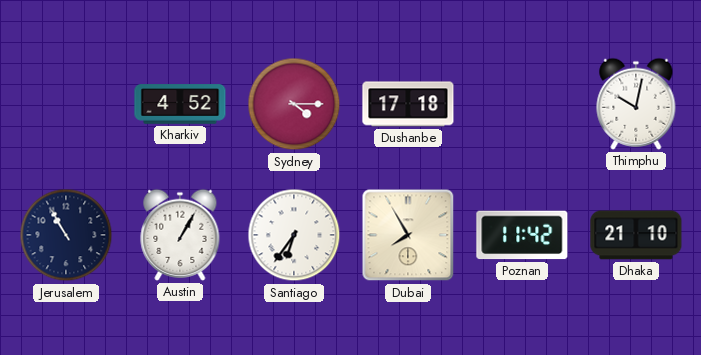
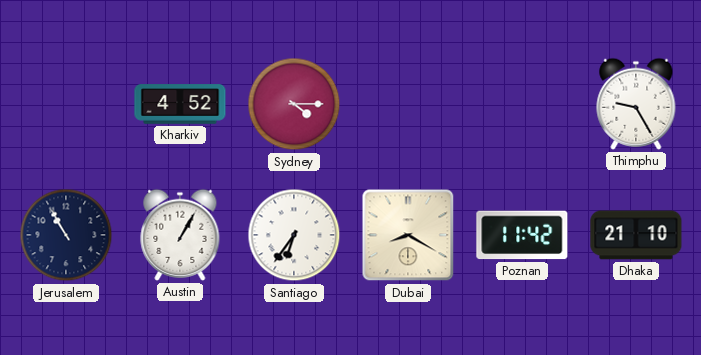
Dushanbe: 17:18 -> none
Thimphu: 10:02 -> 9:25
Dubai: 7:55 -> 8:20
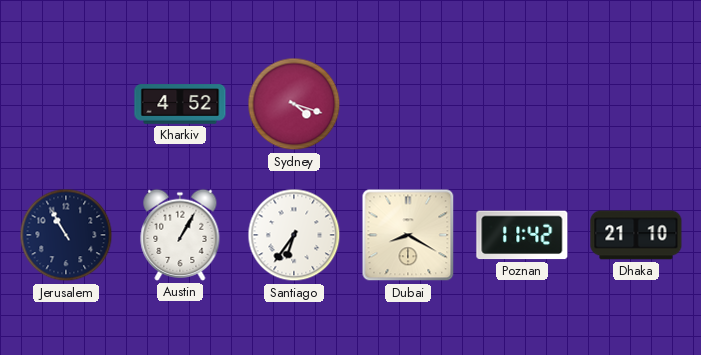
Sydney: 4:15 -> 4:18
Thimphu: 9:25 -> none
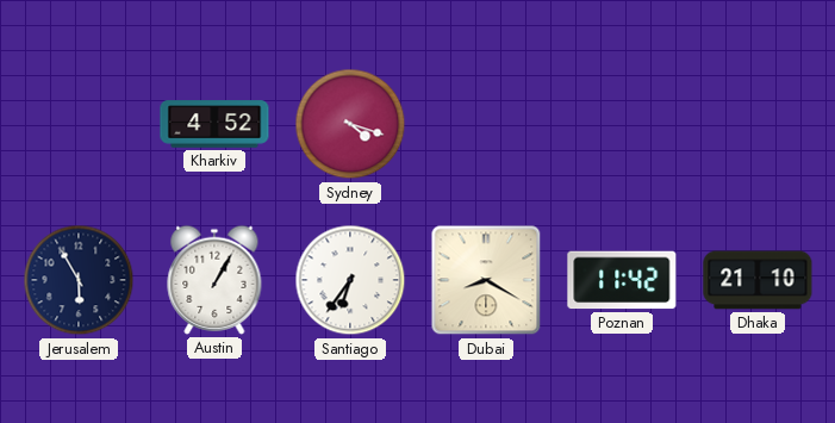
Jerusalem: 10:55 -> 5:55
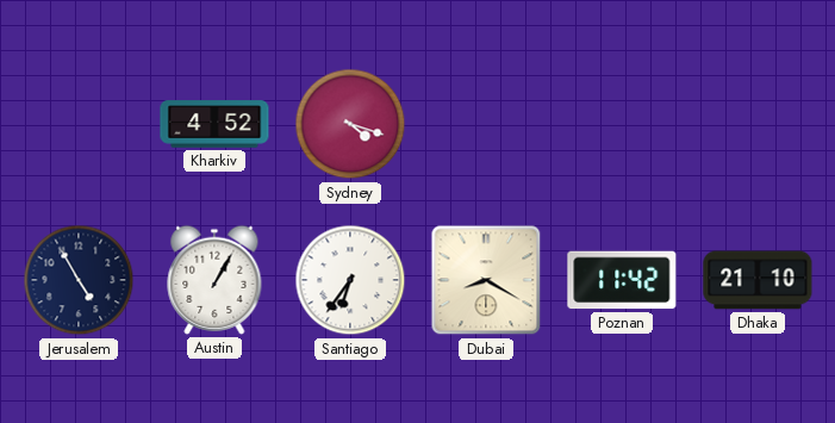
Jerusalem: 5:55 -> 4:55
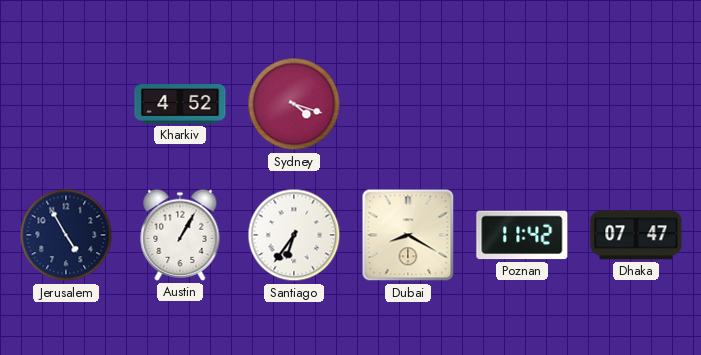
Dhaka: 21:10 -> 07:47
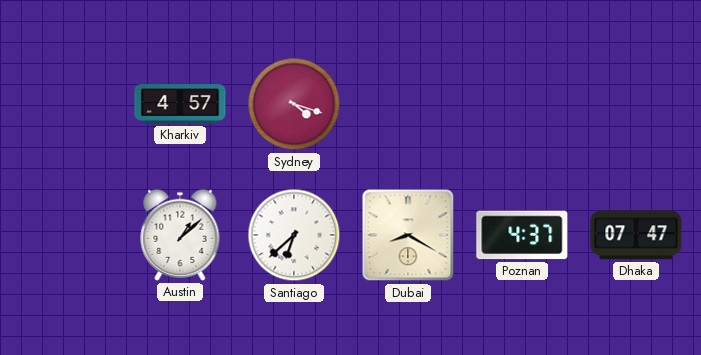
Kharkiv: 4:52 -> 4:57
Jerusalem: 4:55 -> none
Austin: 1:05 -> 1:08
Santiago: 6:36 -> 6:38
Poznan: 11:42 -> 4:37
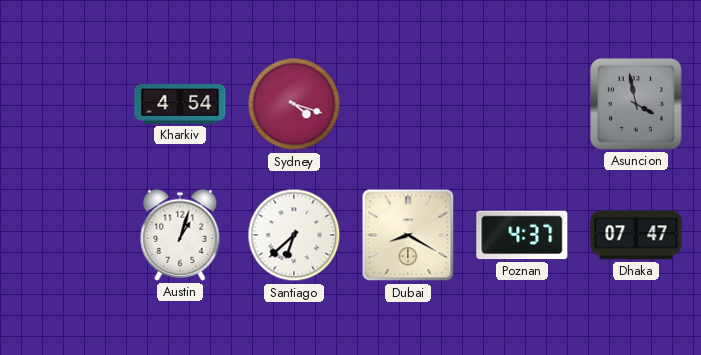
Kharkiv: 4:57 -> 4:54
Asuncion: none -> 3:58
Austin: 1:08 -> 1:03
